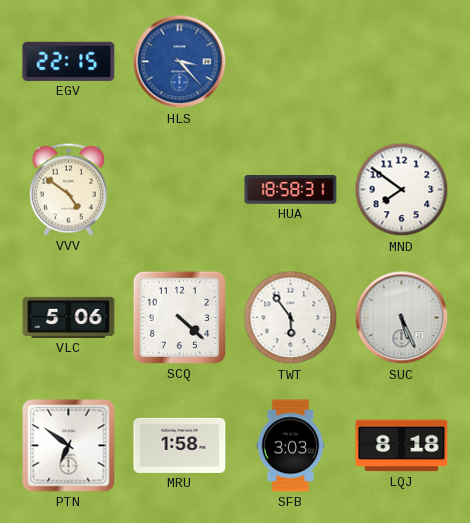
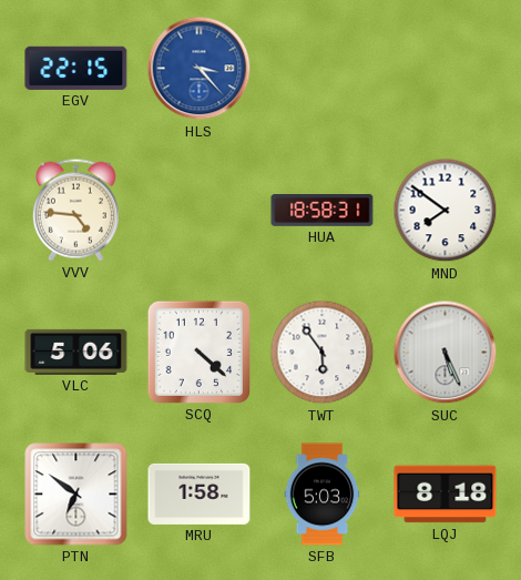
VVV: 4:51 -> 4:46
SFB: 3:03 -> 5:03
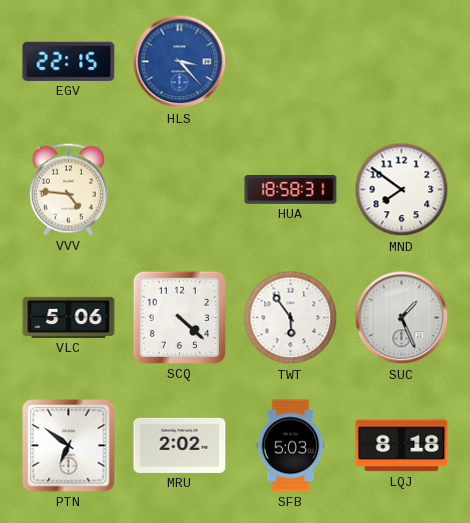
SUC: 5:26 -> 1:26
MRU: 1:58 -> 2:02
